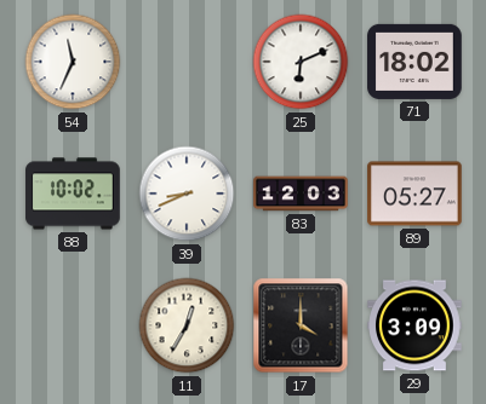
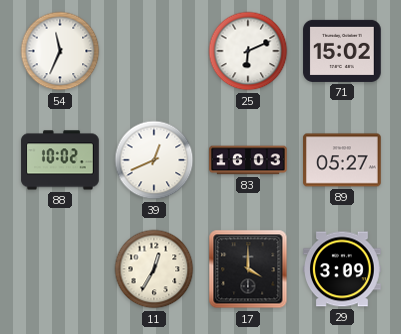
71: 18:02 -> 15:02
39: 8:41 -> 12:41
83: 12:03 -> 16:03
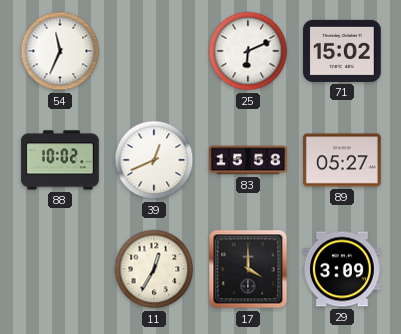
83: 16:03 -> 15:58
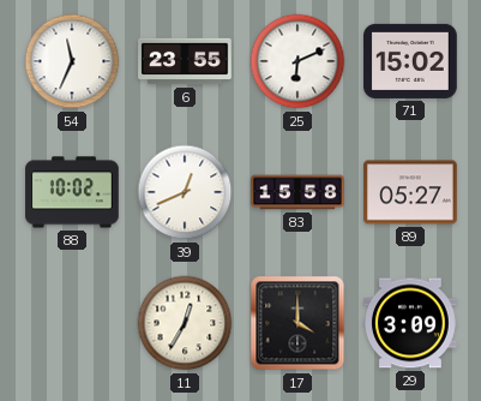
6: none -> 23:55
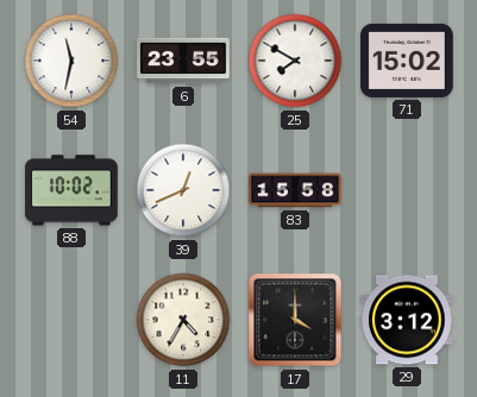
54: 11:34 -> 11:32
25: 6:11 -> 7:50
89: 05:27 -> none
11: 12:35 -> 4:35
29: 3:09 -> 3:12
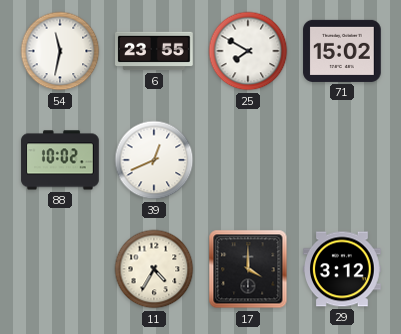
83: 15:58 -> none
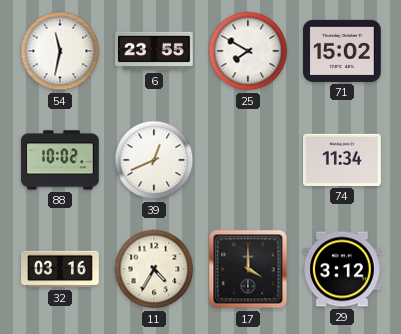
74: none -> 11:34
32: none -> 03:16
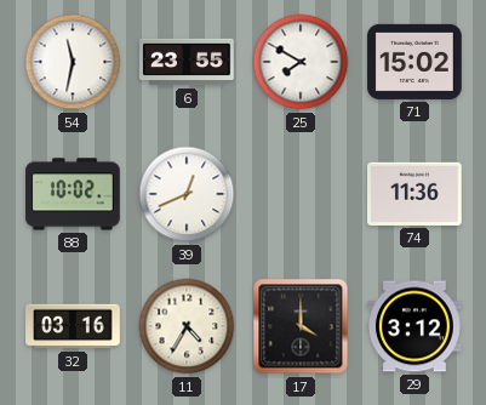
74: 11:34 -> 11:36
